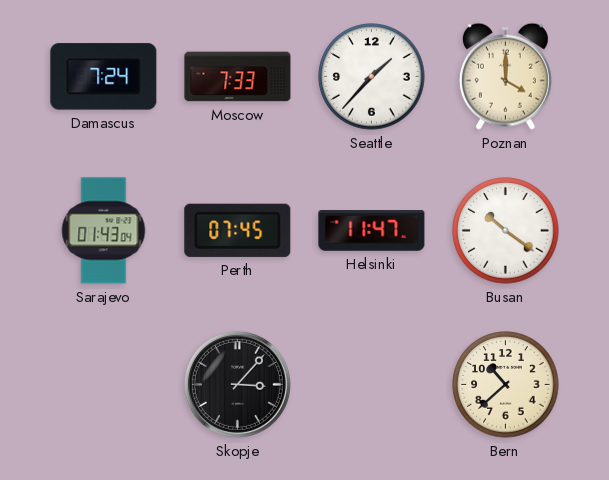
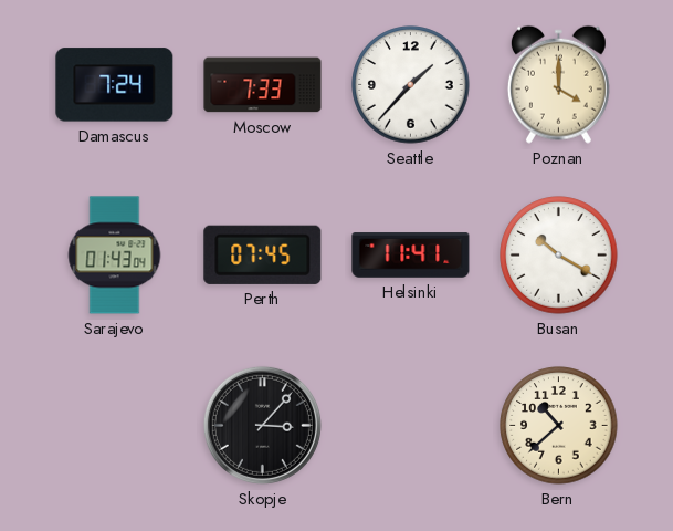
Helsinki: 11:47 -> 11:41
Busan: 10:21 -> 10:20
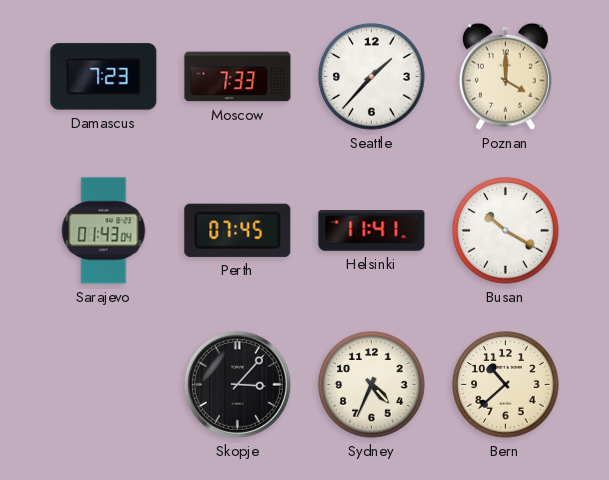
Damascus: 7:24 -> 7:23
Sydney: none -> 4:34
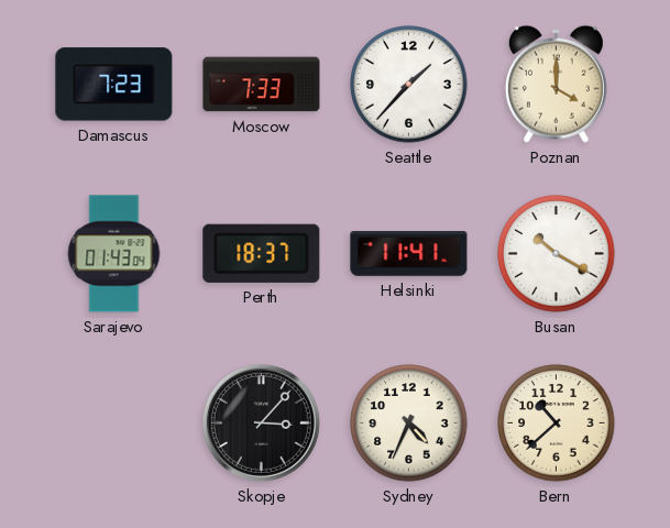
Perth: 07:45 -> 18:37
